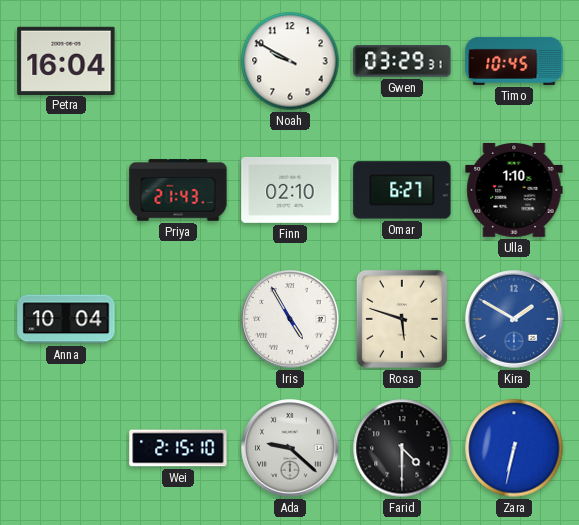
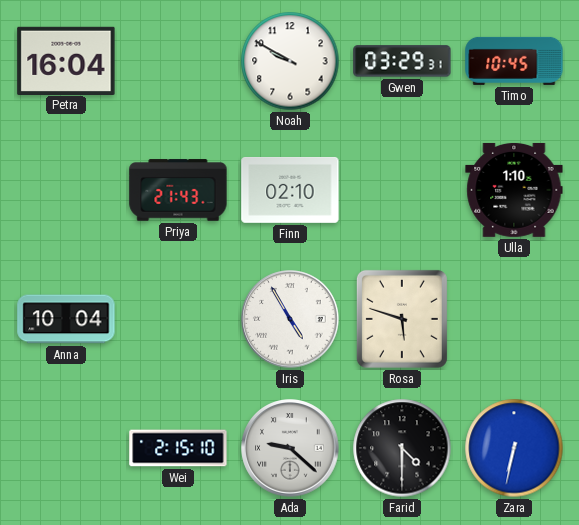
Omar: 6:27 -> none
Kira: 1:50 -> none
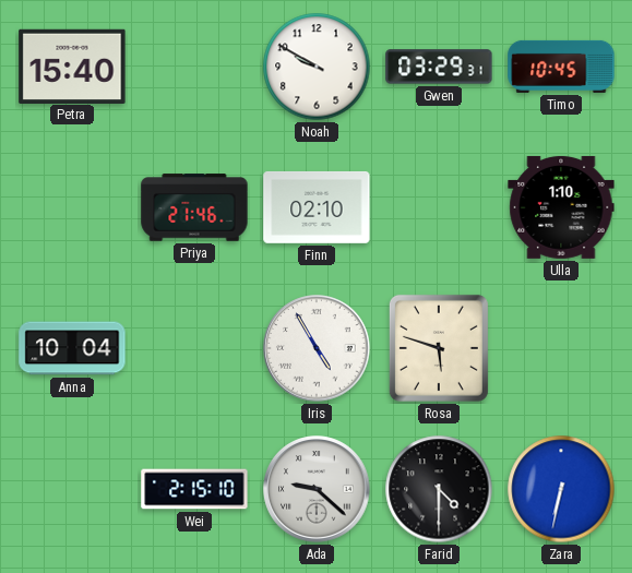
Petra: 16:04 -> 15:40
Priya: 21:43 -> 21:46
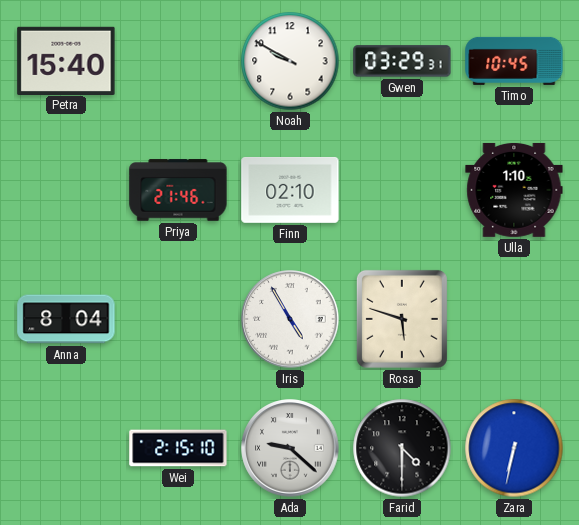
Anna: 10:04 -> 8:04
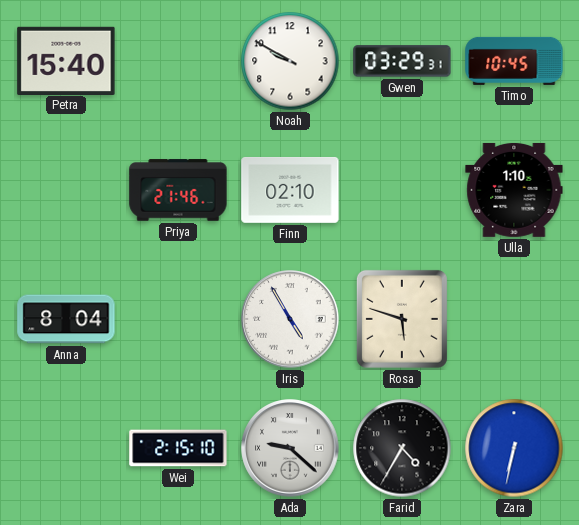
Farid: 4:30 -> 4:35
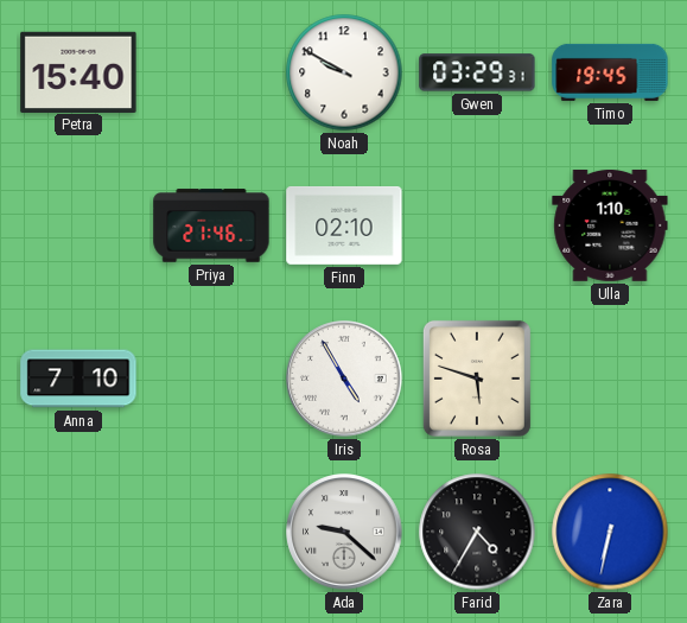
Timo: 10:45 -> 19:45
Anna: 8:04 -> 7:10
Wei: 2:15 -> none
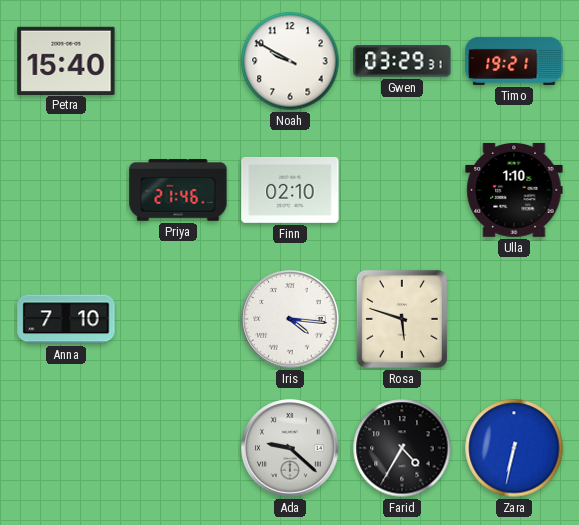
Timo: 19:45 -> 19:21
Iris: 4:55 -> 4:16
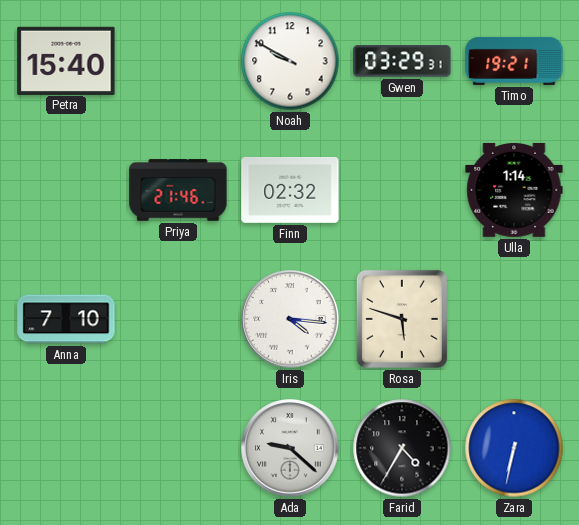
Finn: 02:10 -> 02:32
Ulla: 1:10 -> 1:14
